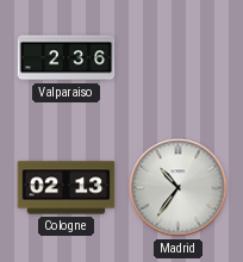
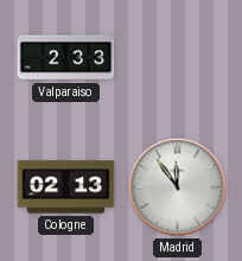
Valparaiso: 2:36 -> 2:33
Madrid: 10:36 -> 11:54
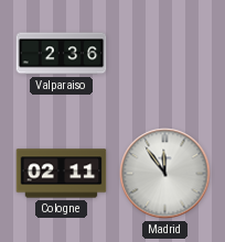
Valparaiso: 2:33 -> 2:36
Cologne: 02:13 -> 02:11
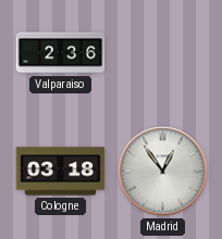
Cologne: 02:11 -> 03:18
Madrid: 11:54 -> 12:54
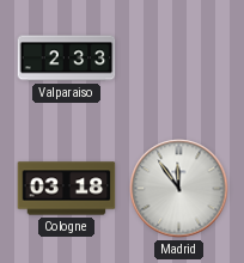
Valparaiso: 2:36 -> 2:33
Madrid: 12:54 -> 11:54
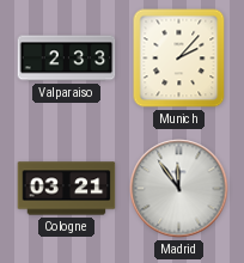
Munich: none -> 2:07
Cologne: 03:18 -> 03:21
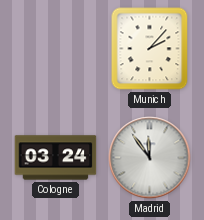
Valparaiso: 2:33 -> none
Cologne: 03:21 -> 03:24
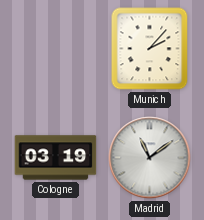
Cologne: 03:24 -> 03:19
Madrid: 11:54 -> 11:09
